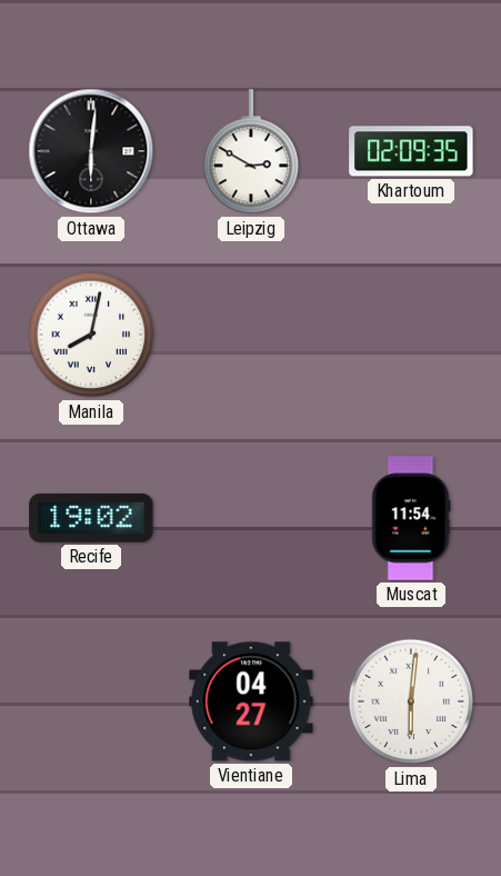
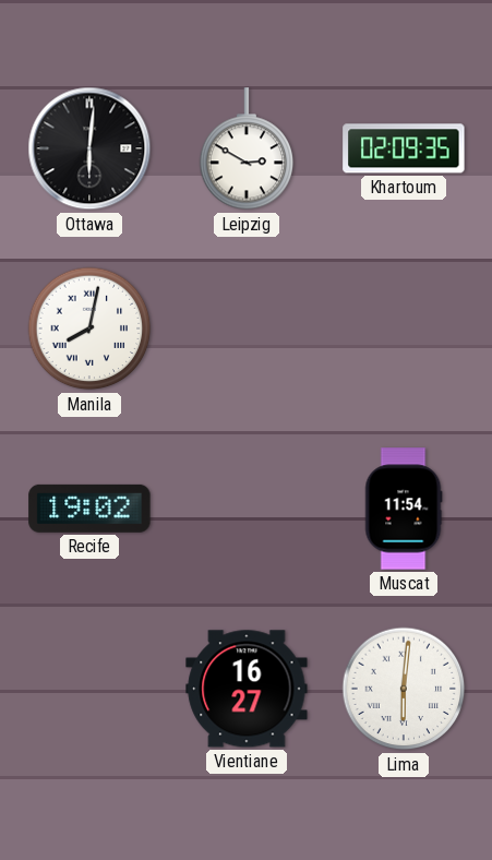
Vientiane: 04:27 -> 16:27
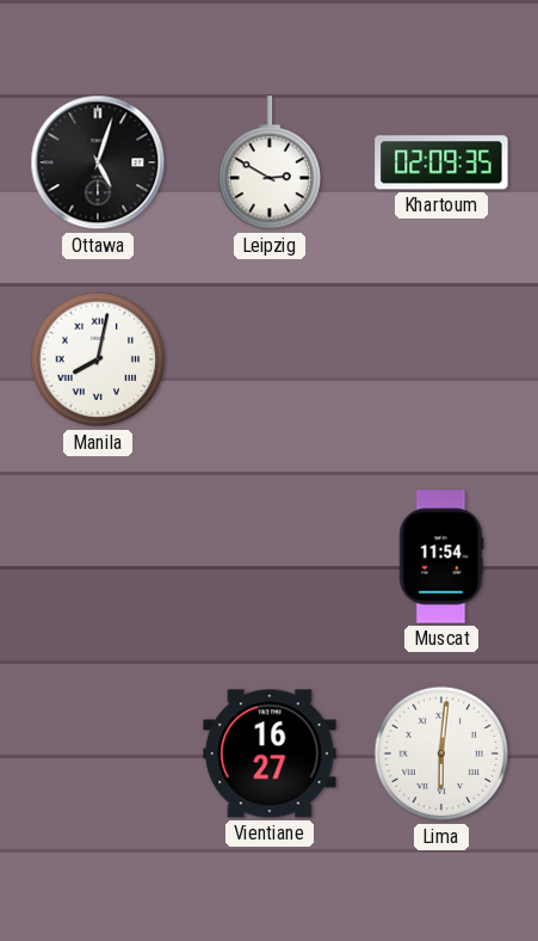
Ottawa: 6:01 -> 5:03
Recife: 19:02 -> none
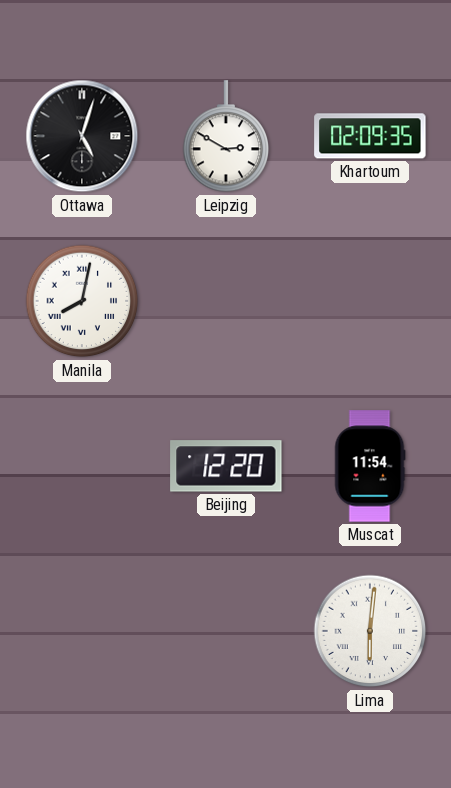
Beijing: none -> 12:20
Vientiane: 16:27 -> none
